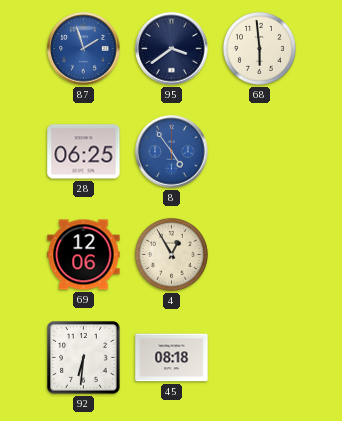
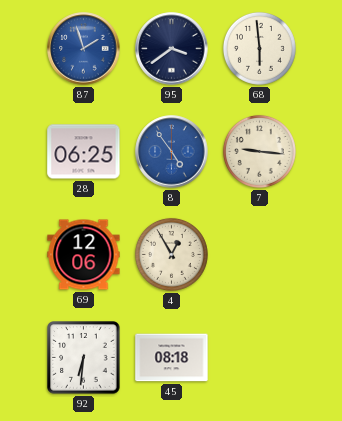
7: none -> 9:16
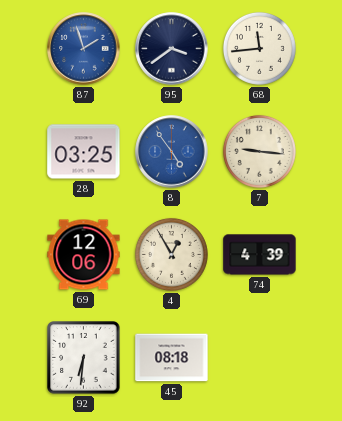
68: 5:59 -> 11:44
28: 06:25 -> 03:25
74: none -> 4:39
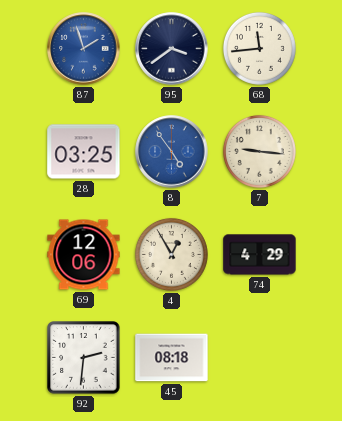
74: 4:39 -> 4:29
92: 6:31 -> 2:31
